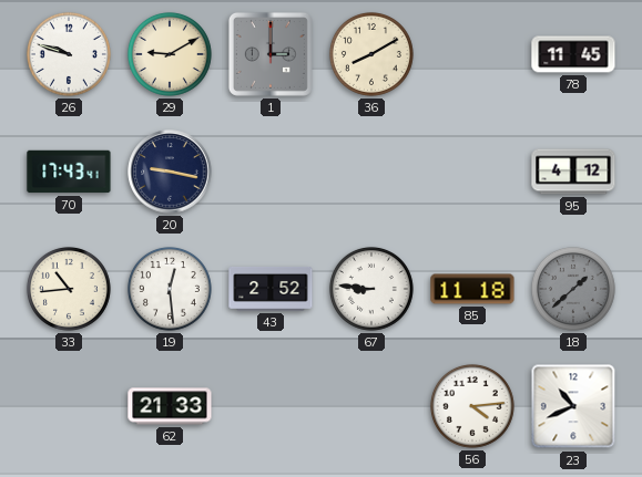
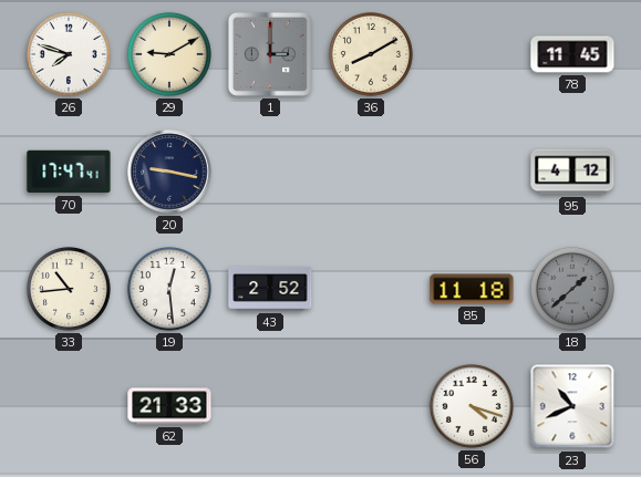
26: 9:48 -> 7:48
70: 17:43 -> 17:47
67: 8:46 -> none
56: 4:14 -> 4:18
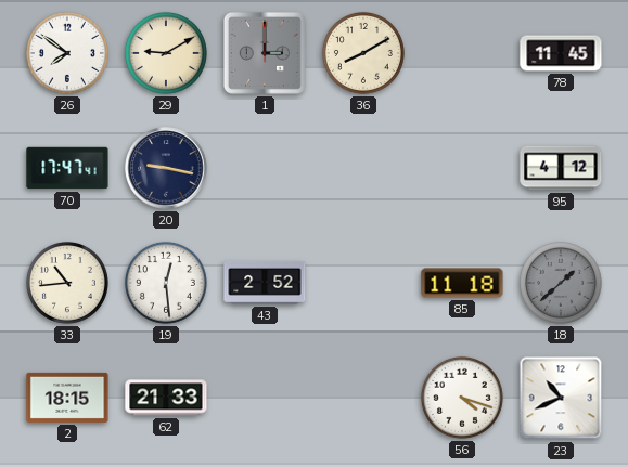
26: 7:48 -> 7:51
2: none -> 18:15
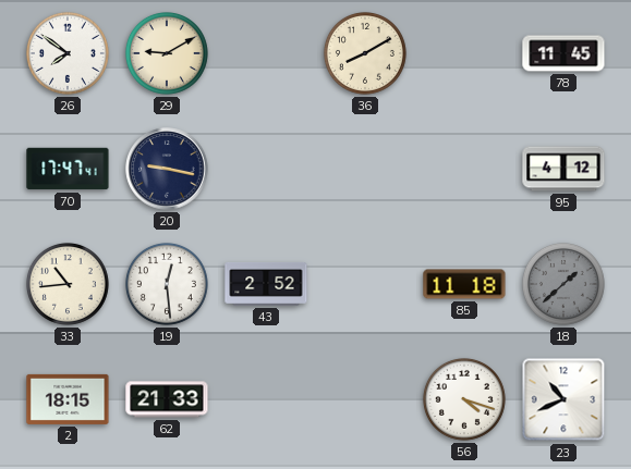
1: 3:00 -> none
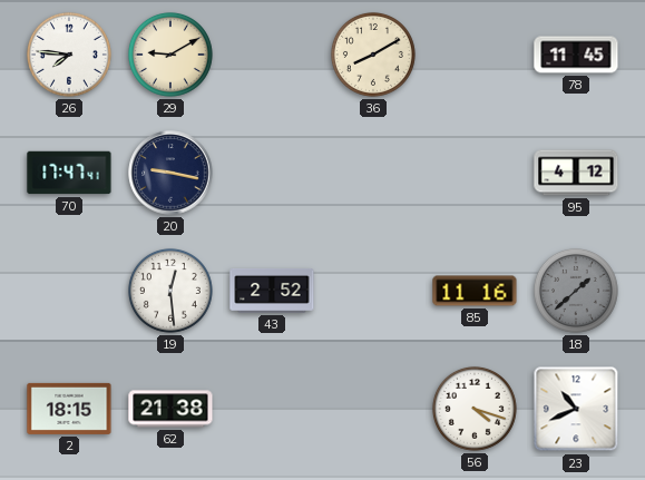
26: 7:51 -> 7:46
33: 10:44 -> none
85: 11:18 -> 11:16
62: 21:33 -> 21:38
